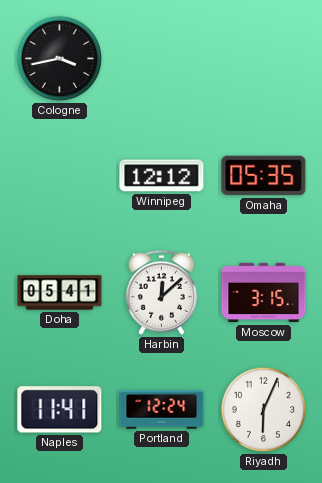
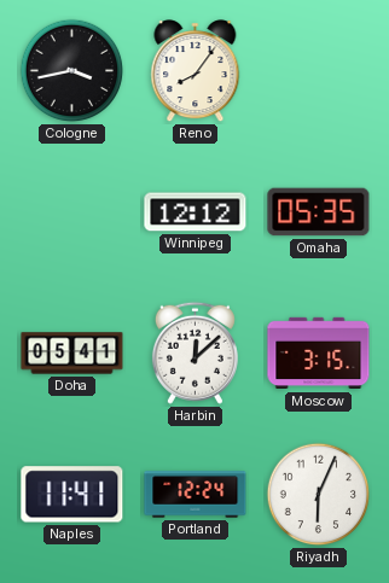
Reno: none -> 8:06
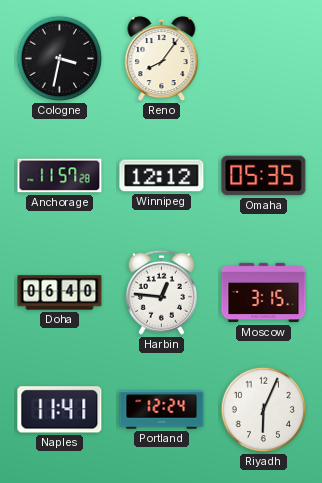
Cologne: 3:43 -> 3:32
Anchorage: none -> 11:57
Doha: 05:41 -> 06:40
Harbin: 12:08 -> 12:46
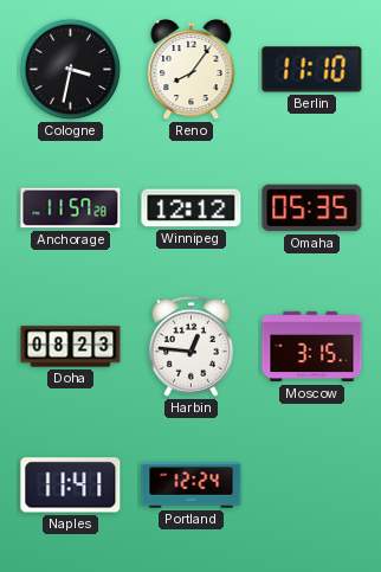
Berlin: none -> 11:10
Doha: 06:40 -> 08:23
Riyadh: 6:04 -> none
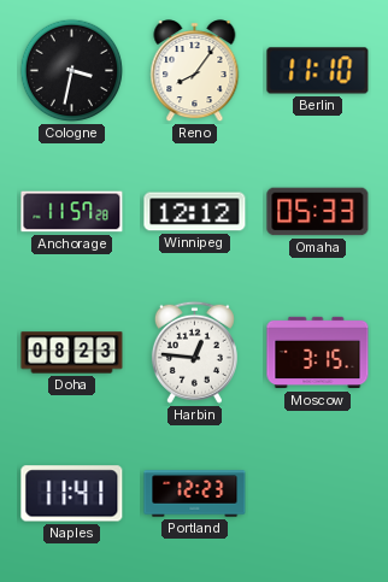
Omaha: 05:35 -> 05:33
Portland: 12:24 -> 12:23
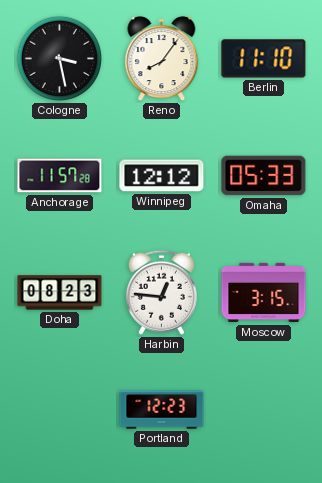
Cologne: 3:32 -> 3:28
Naples: 11:41 -> none
